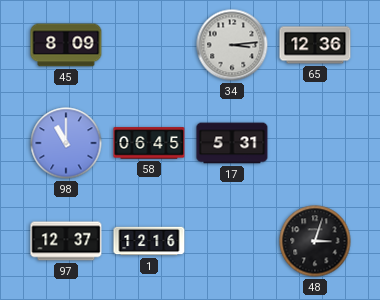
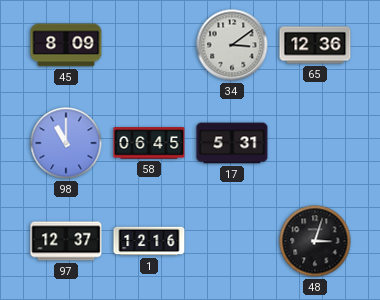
34: 3:14 -> 3:09
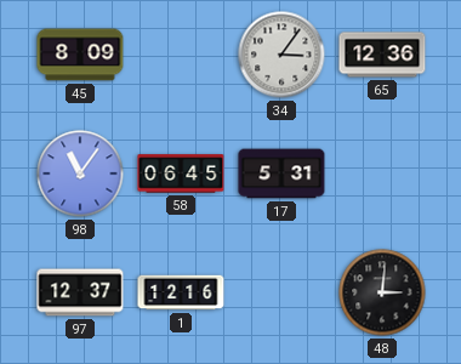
34: 3:09 -> 3:06
98: 11:00 -> 11:06
48: 3:03 -> 3:01
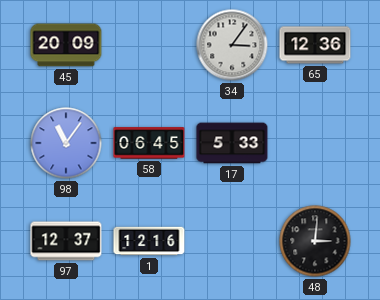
45: 8:09 -> 20:09
17: 5:31 -> 5:33
